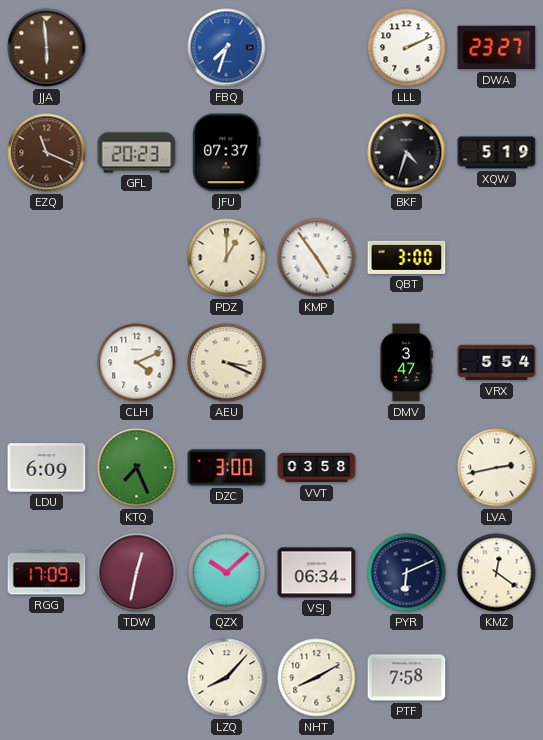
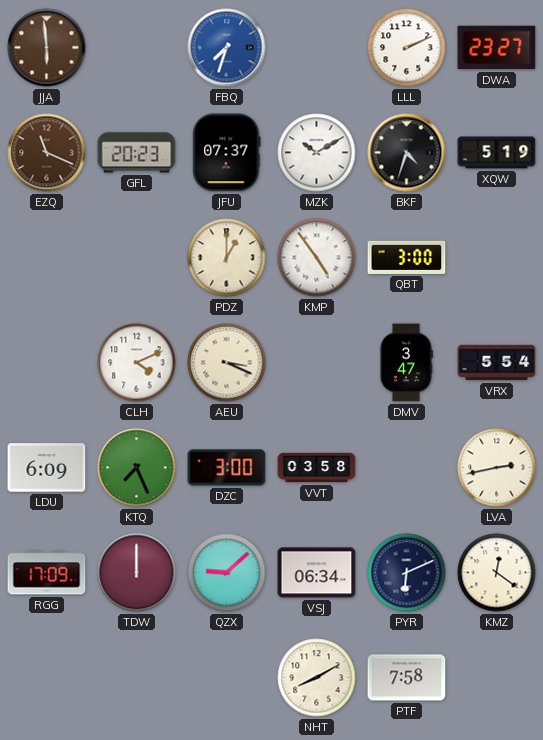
MZK: none -> 10:10
TDW: 12:32 -> 12:00
QZX: 10:08 -> 9:08
LZQ: 8:07 -> none
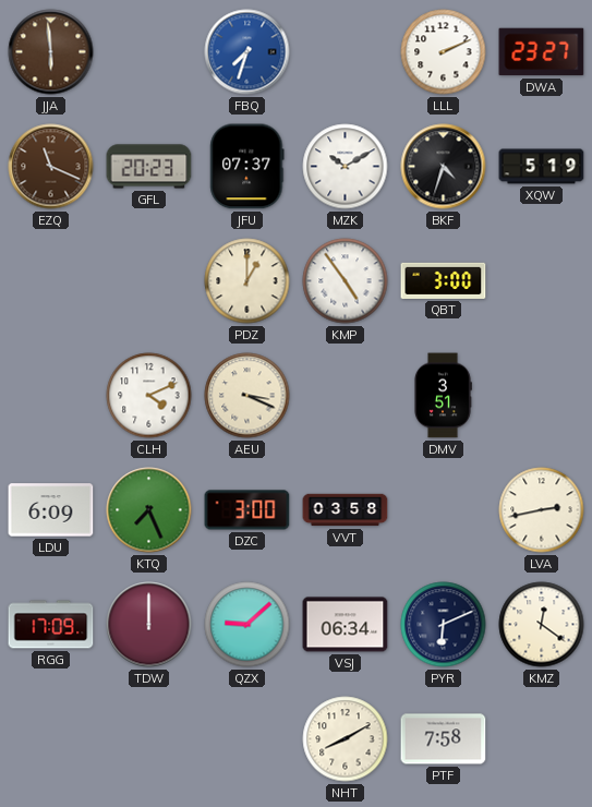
DMV: 3:47 -> 3:51
VRX: 5:54 -> none
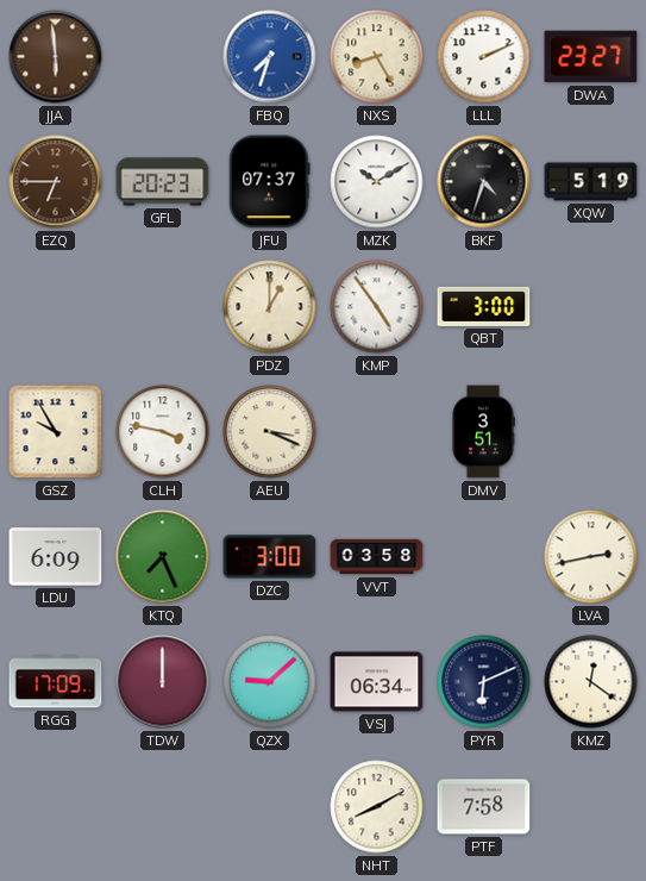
NXS: none -> 8:25
EZQ: 11:19 -> 6:45
GSZ: none -> 9:55
CLH: 4:11 -> 3:47
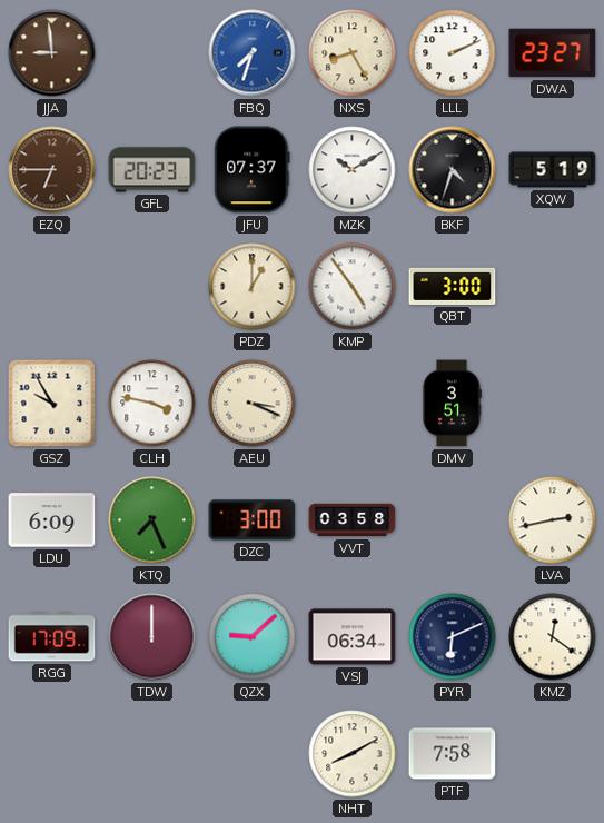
JJA: 5:59 -> 8:59
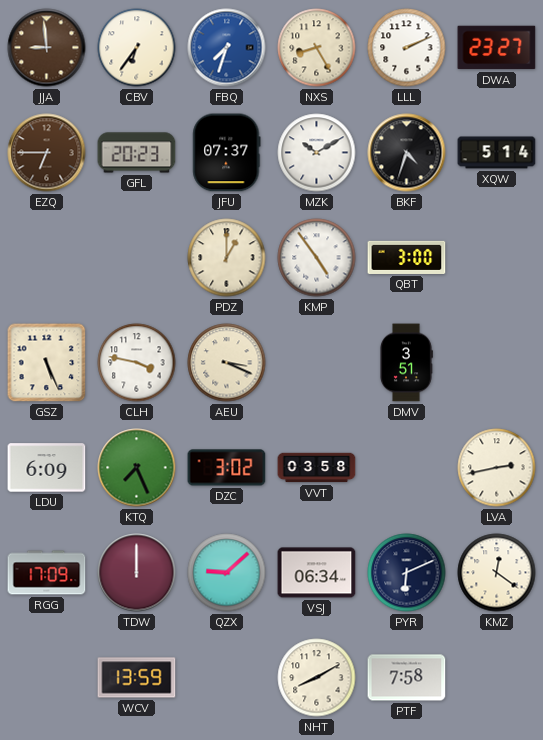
CBV: none -> 6:36
XQW: 5:19 -> 5:14
GSZ: 9:55 -> 5:26
DZC: 3:00 -> 3:02
WCV: none -> 13:59
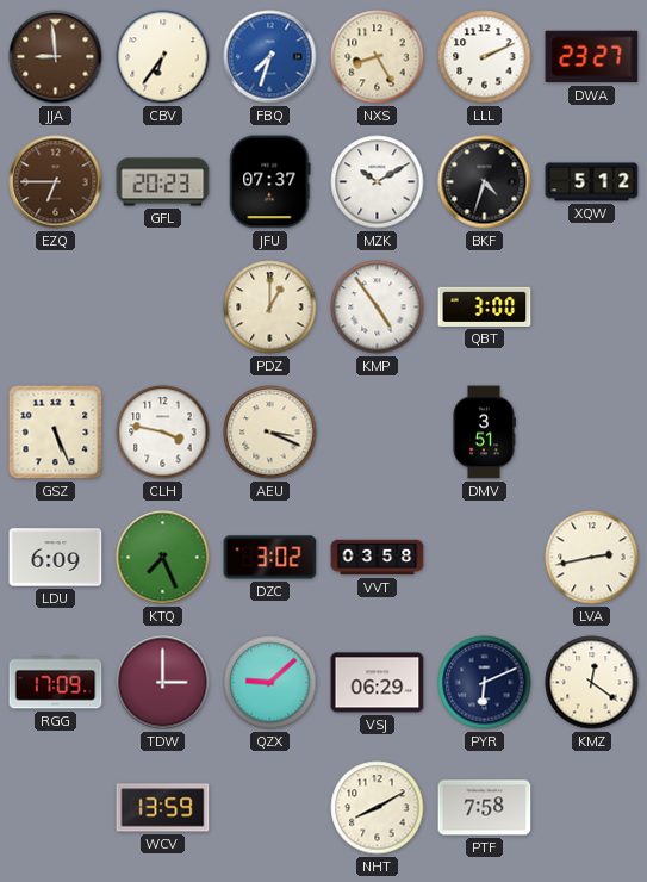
XQW: 5:14 -> 5:12
TDW: 12:00 -> 3:00
VSJ: 06:34 -> 06:29
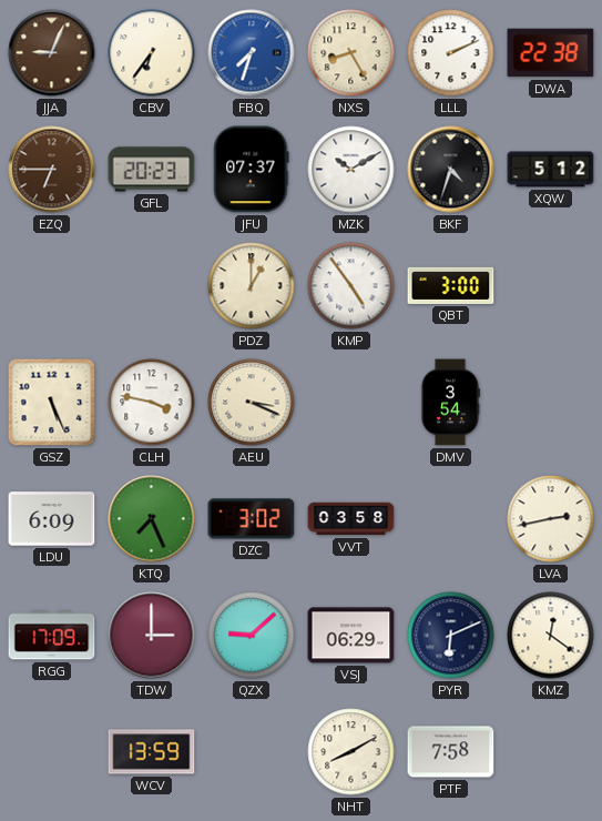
JJA: 8:59 -> 9:04
DWA: 23:27 -> 22:38
DMV: 3:51 -> 3:54
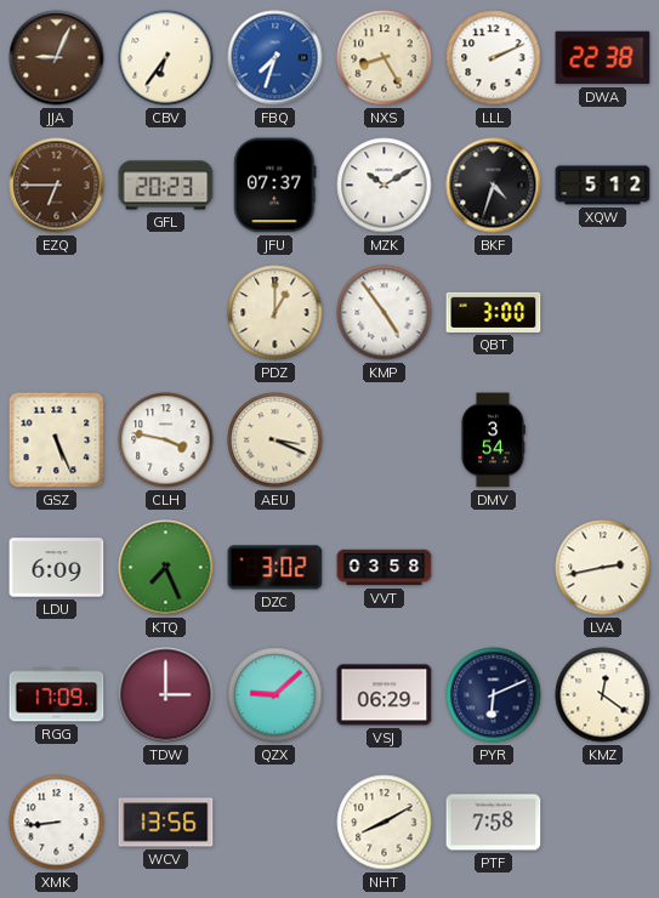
XMK: none -> 8:44
WCV: 13:59 -> 13:56
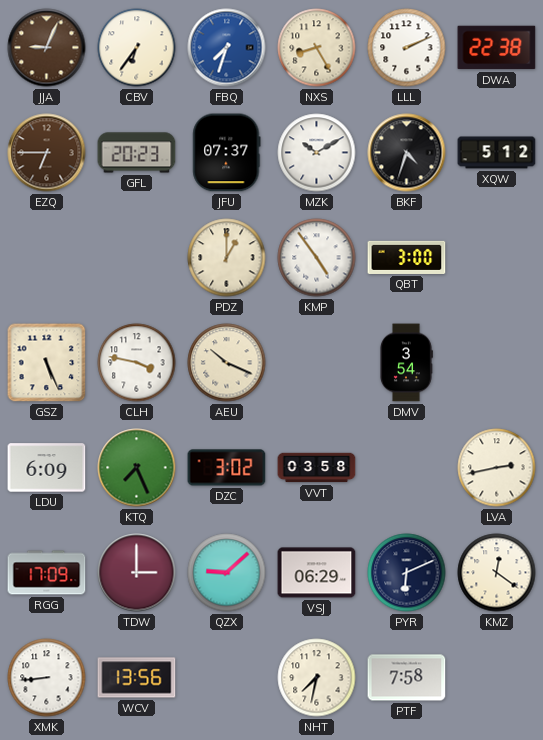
AEU: 3:19 -> 10:19
NHT: 8:10 -> 7:32
